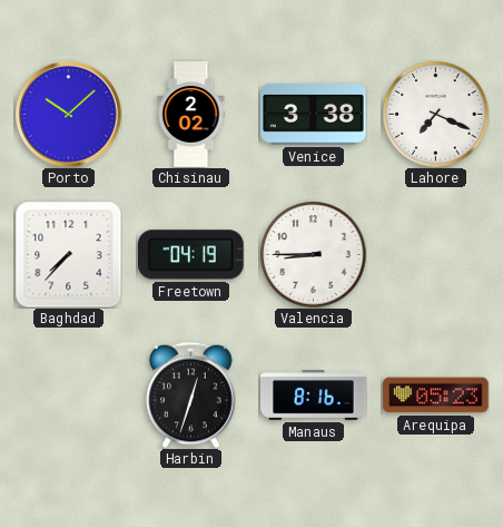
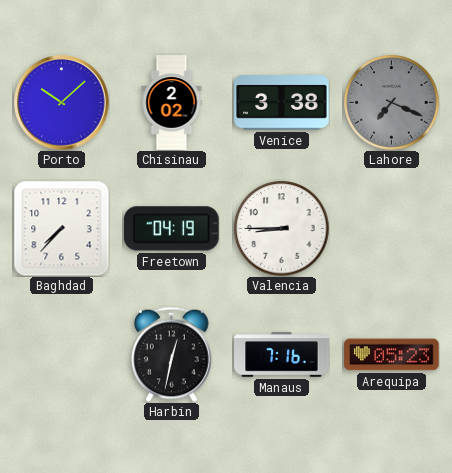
Lahore dial: white -> grey
Harbin: 12:33 -> 12:32
Manaus: 8:16 -> 7:16
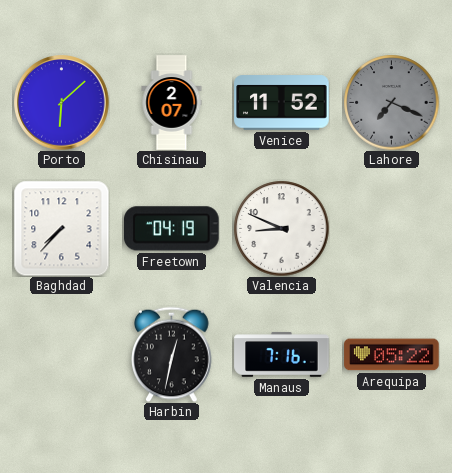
Porto: 10:08 -> 6:08
Chisinau: 2:02 -> 2:07
Venice: 3:38 -> 11:52
Valencia: 8:45 -> 8:49
Arequipa: 05:23 -> 05:22
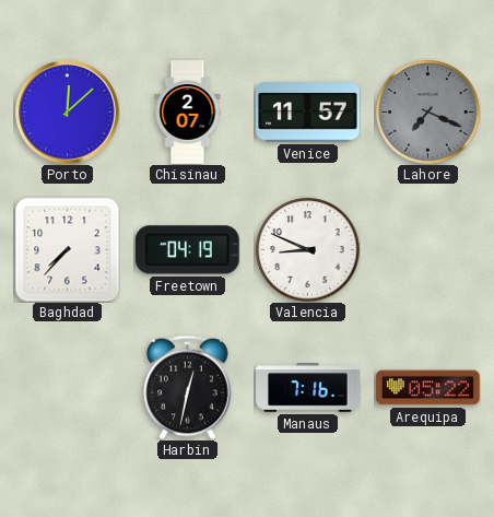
Porto: 6:08 -> 12:08
Venice: 11:52 -> 11:57
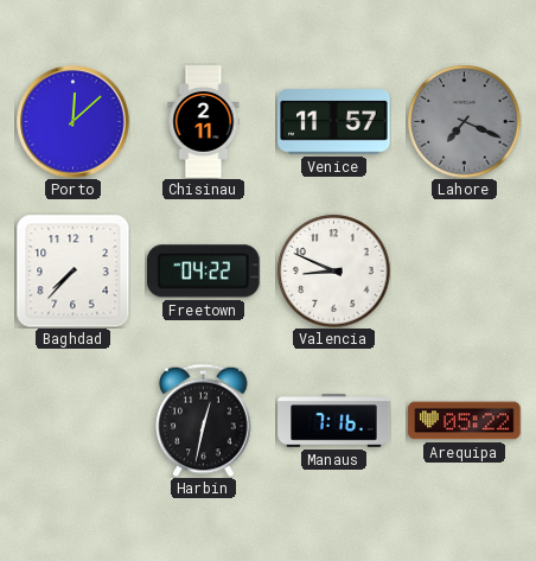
Chisinau: 2:07 -> 2:11
Freetown: 04:19 -> 04:22
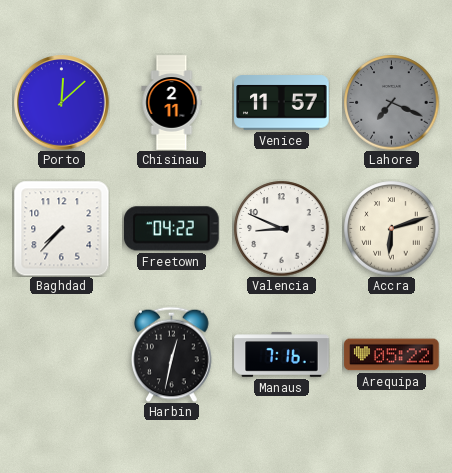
Accra: none -> 6:12
